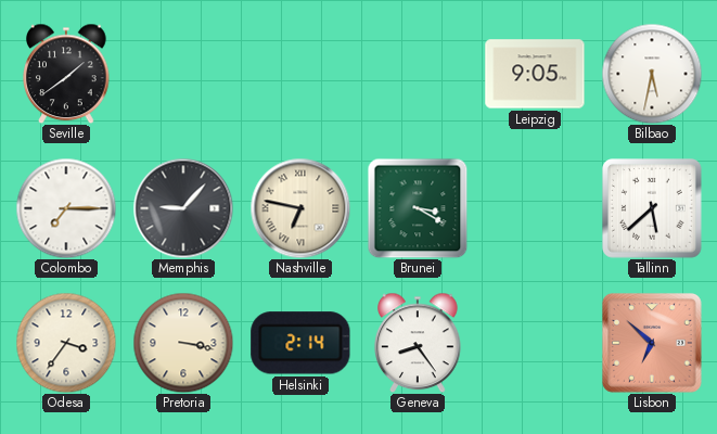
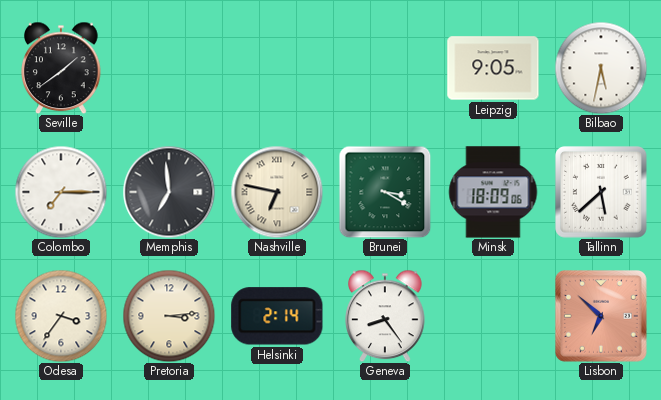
Memphis: 9:07 -> 6:59
Minsk: none -> 18:09
Pretoria: 3:17 -> 3:14
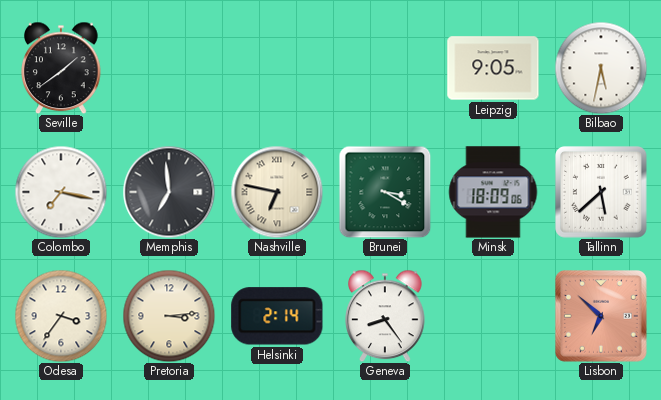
Colombo: 7:15 -> 7:17
